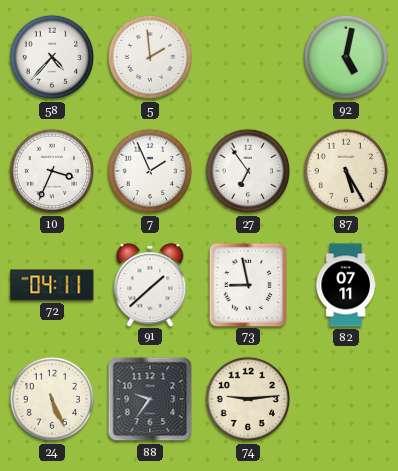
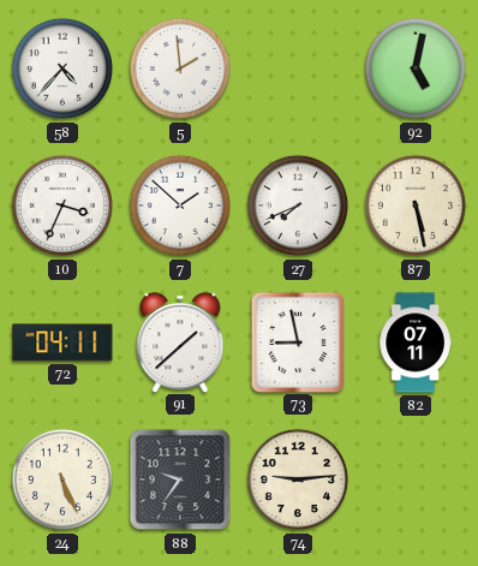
7: 1:56 -> 1:52
27: 6:54 -> 7:41
87: 5:25 -> 5:28
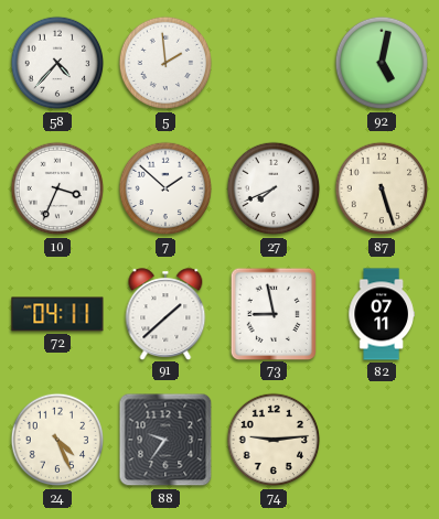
87: 5:28 -> 5:27
24: 5:26 -> 4:26
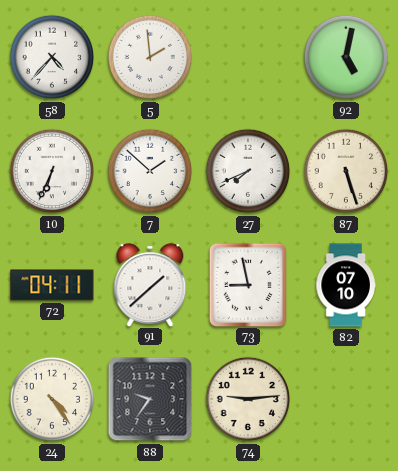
10: 3:34 -> 6:34
82: 07:11 -> 07:10
24: 4:26 -> 4:24
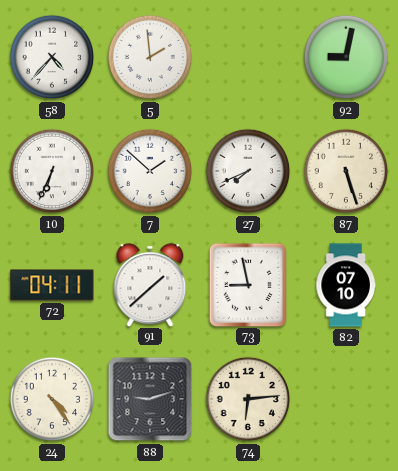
92: 5:02 -> 9:02
88: 9:36 -> 9:12
74: 9:14 -> 6:14
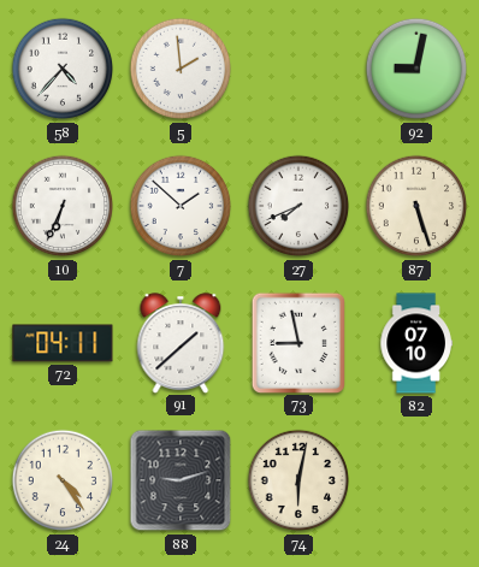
74: 6:14 -> 6:02
